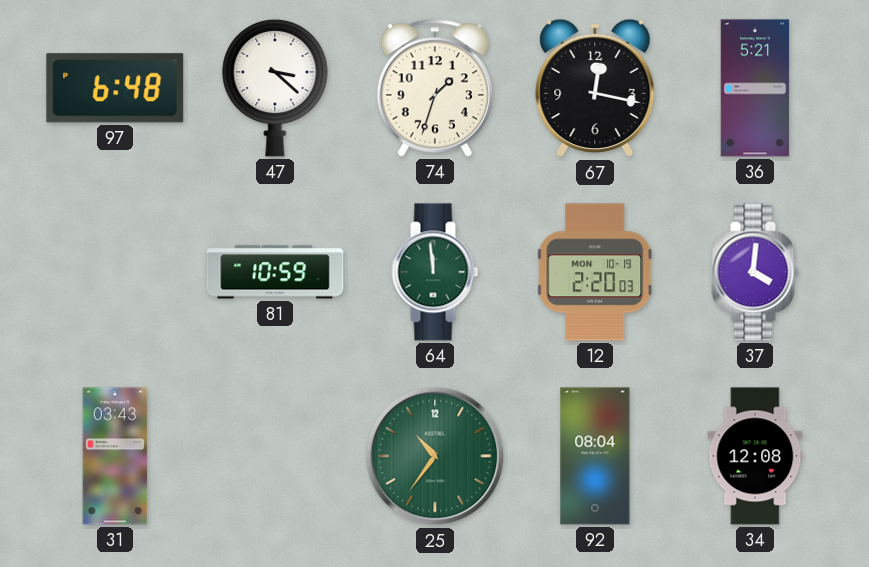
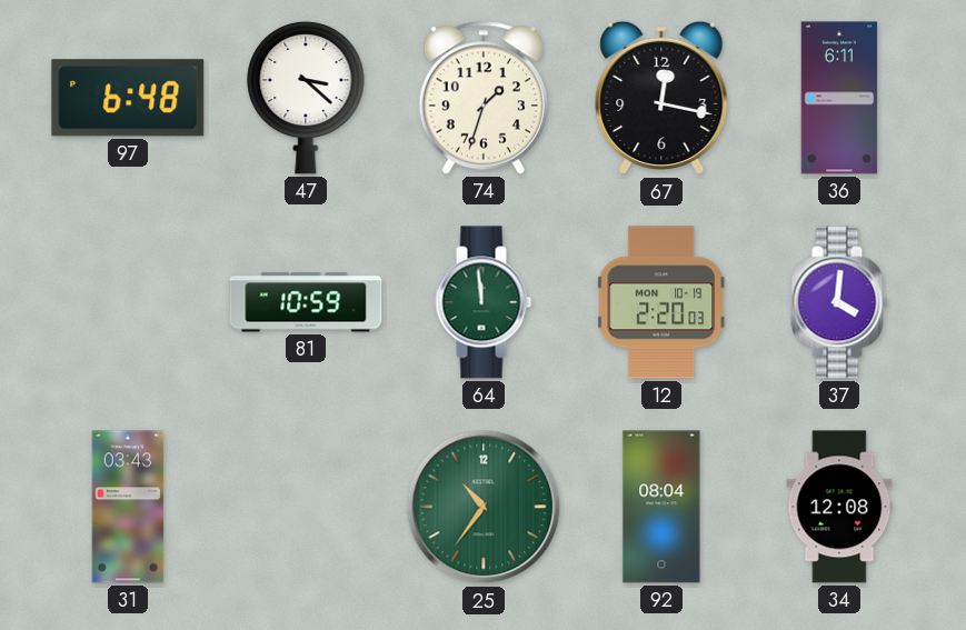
36: 5:21 -> 6:11
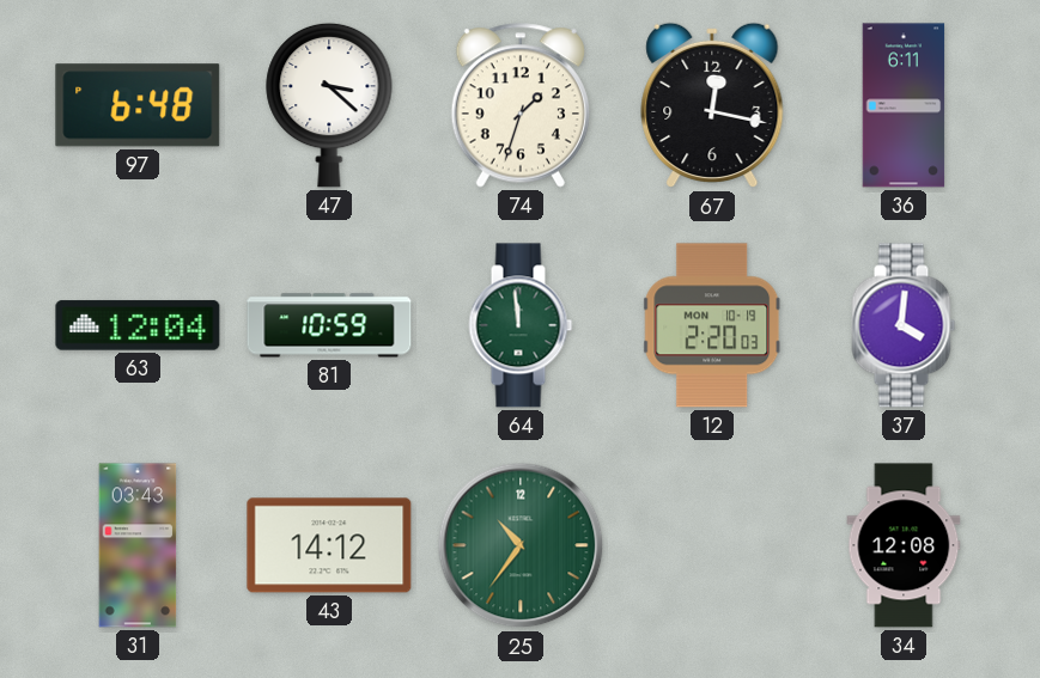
63: none -> 12:04
43: none -> 14:12
92: 08:04 -> none
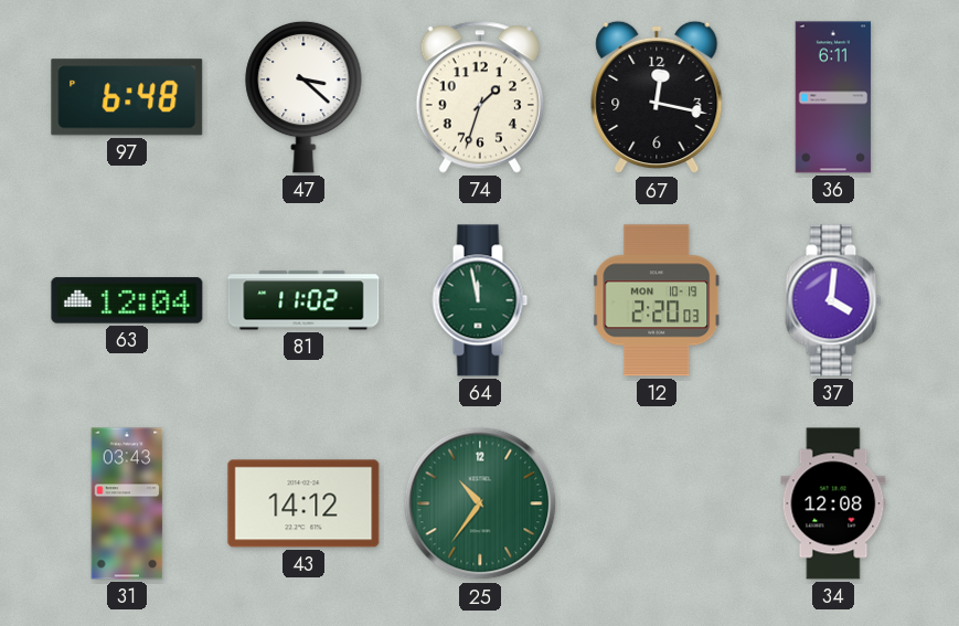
81: 10:59 -> 11:02
64: 11:59 -> 11:58
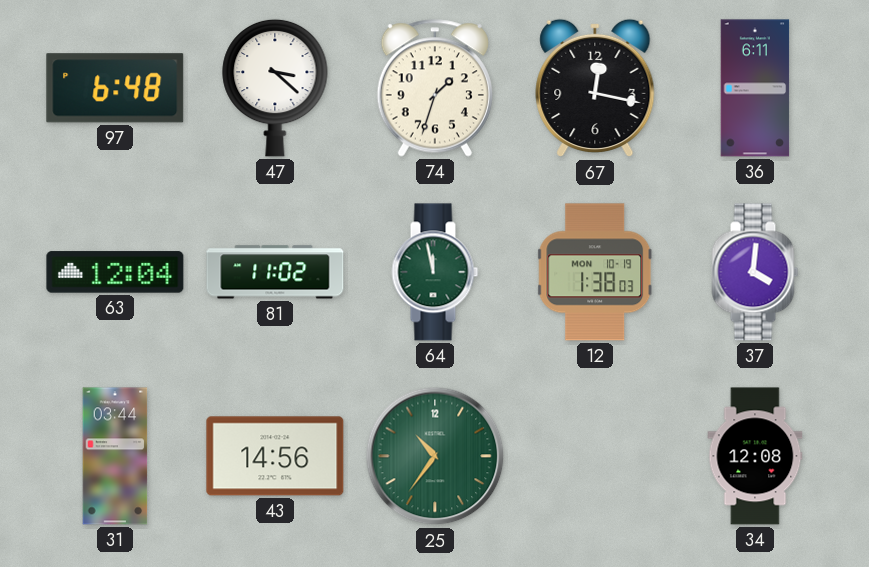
12: 2:20 -> 1:38
31: 03:43 -> 03:44
43: 14:12 -> 14:56
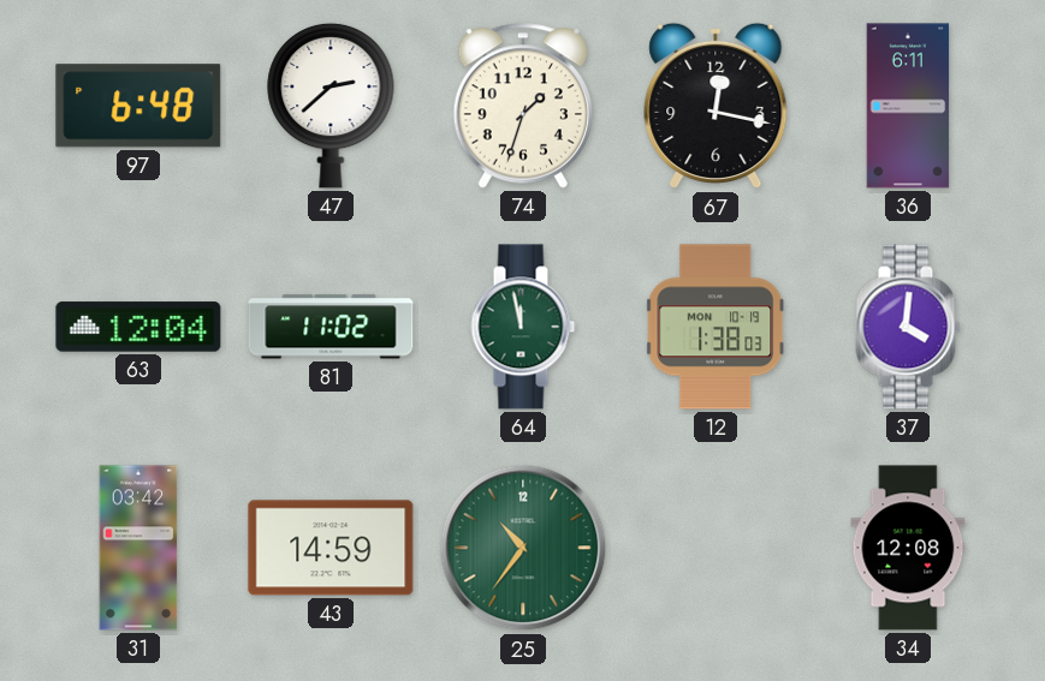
47: 3:22 -> 2:38
31: 03:44 -> 03:42
43: 14:56 -> 14:59
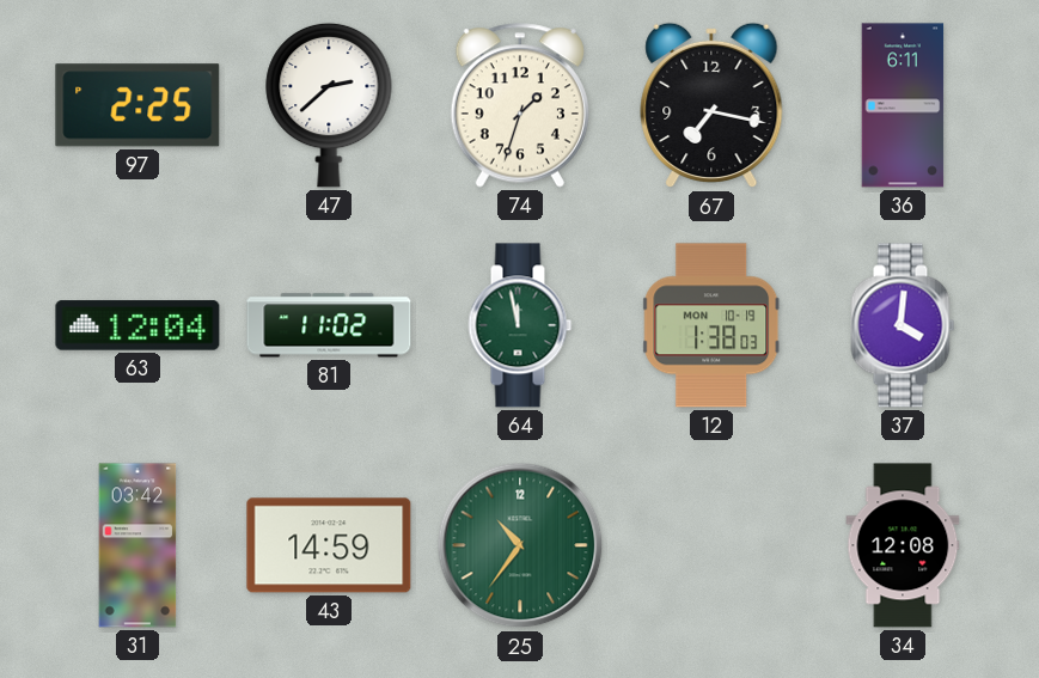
97: 6:48 -> 2:25
67: 12:17 -> 7:17
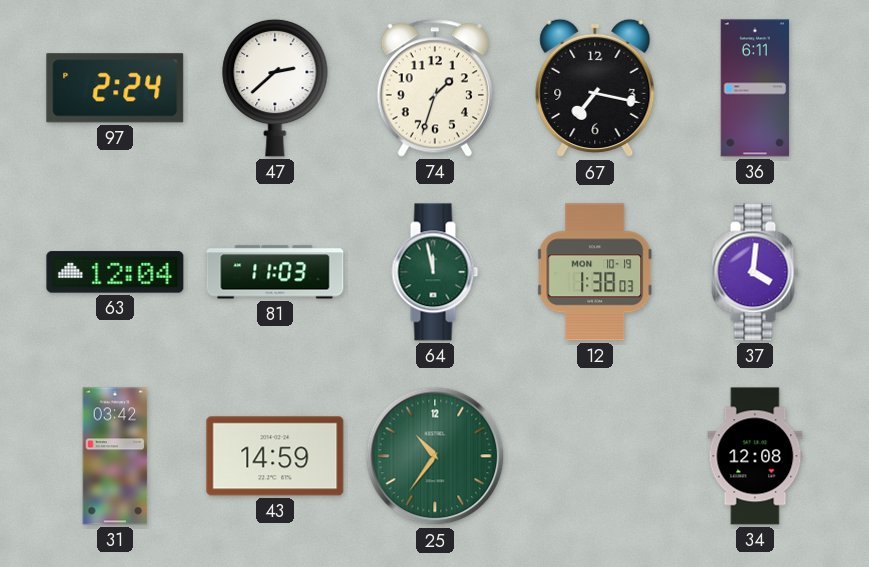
97: 2:25 -> 2:24
81: 11:02 -> 11:03
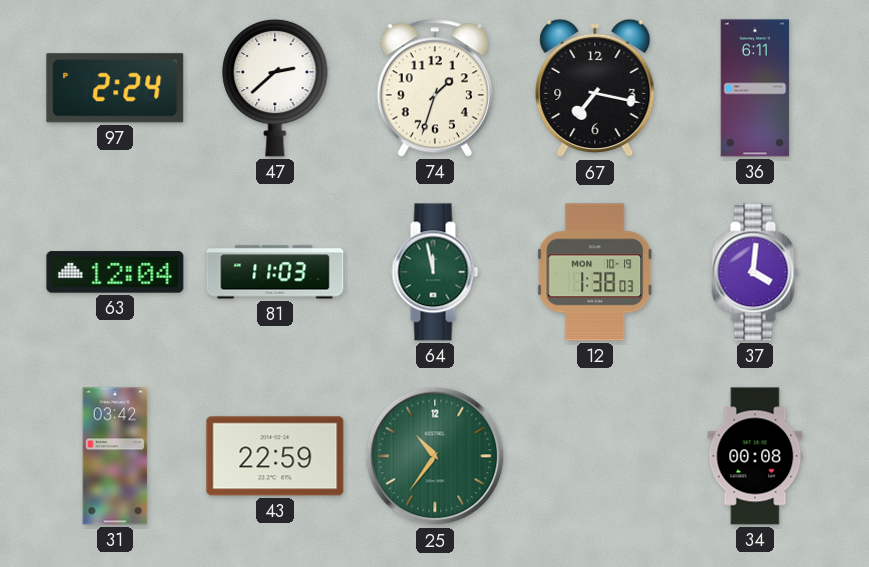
43: 14:59 -> 22:59
34: 12:08 -> 00:08
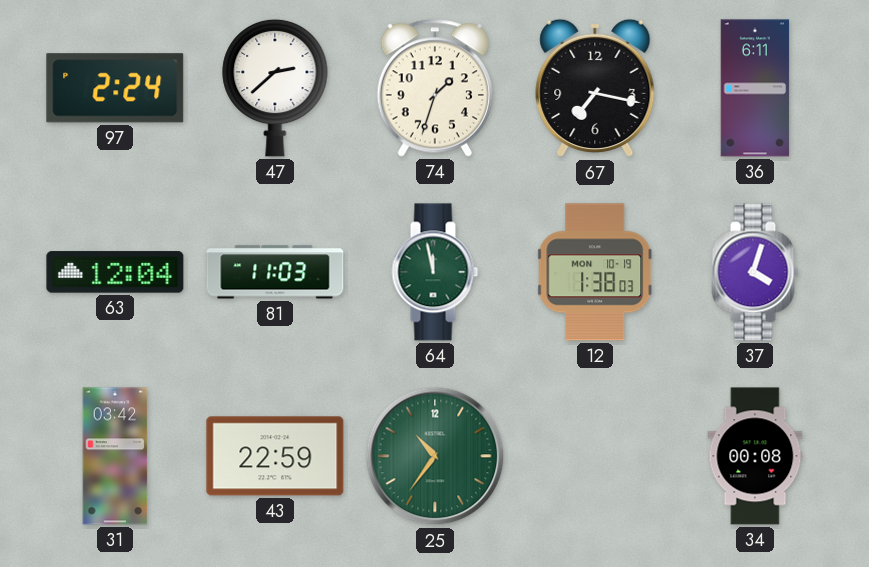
37: 4:01 -> 4:03
